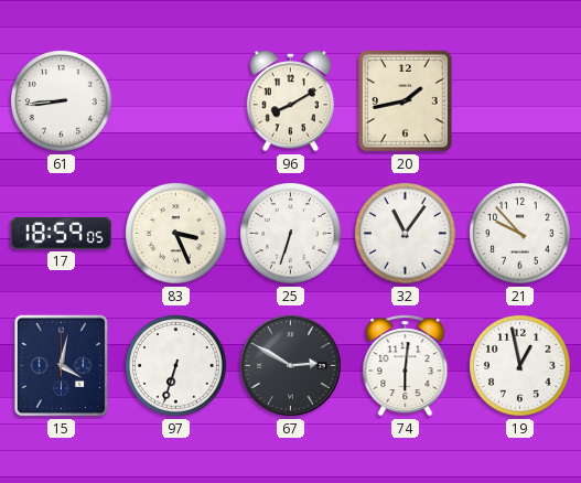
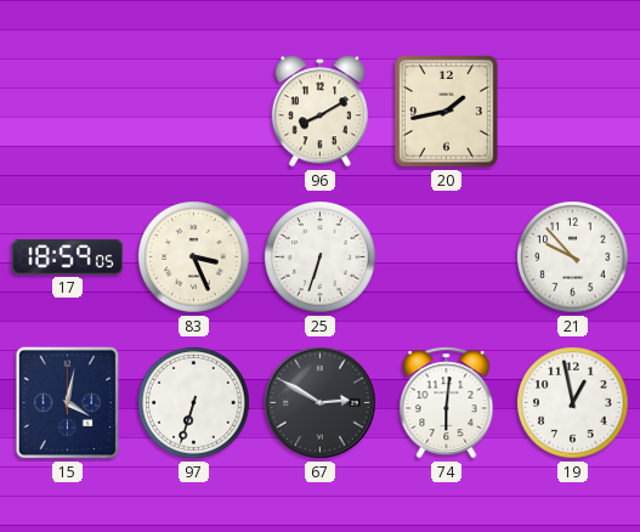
61: 8:44 -> none
32: 11:06 -> none
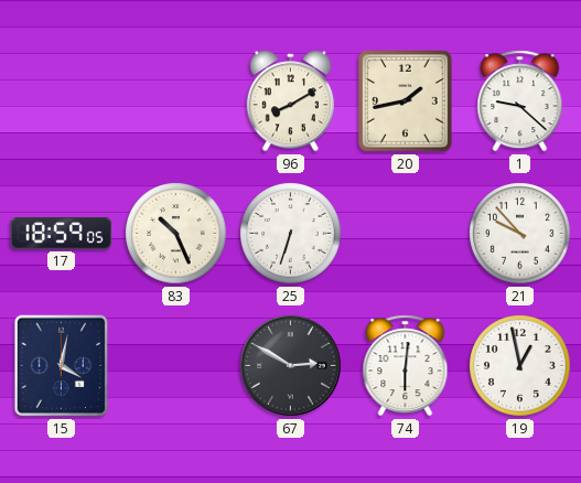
1: none -> 9:22
83: 3:26 -> 10:26
97: 6:33 -> none
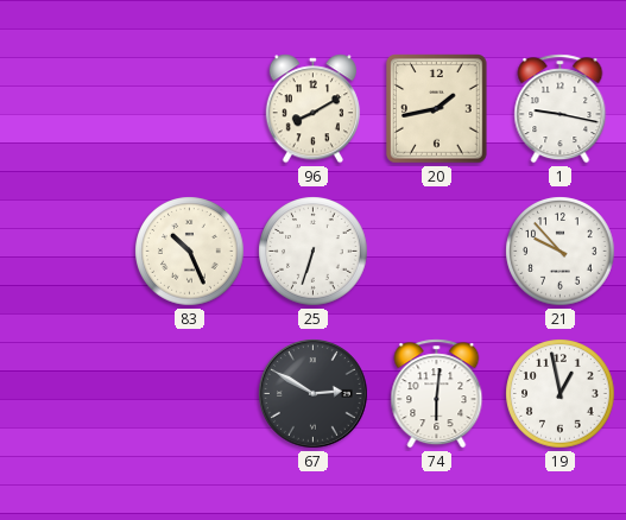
1: 9:22 -> 9:17
17: 18:59 -> none
15: 4:02 -> none
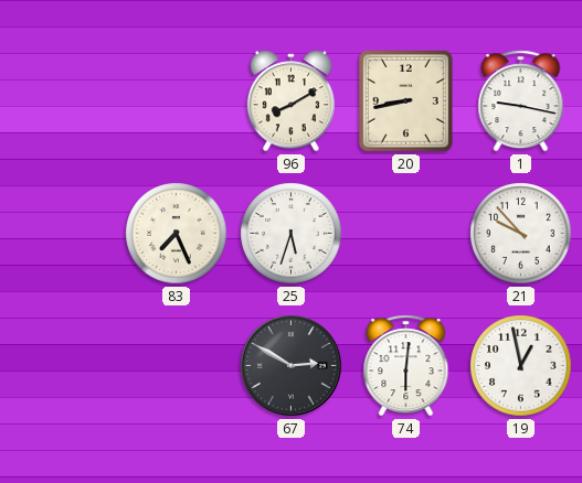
20: 1:43 -> 8:43
83: 10:26 -> 7:26
25: 6:33 -> 5:33
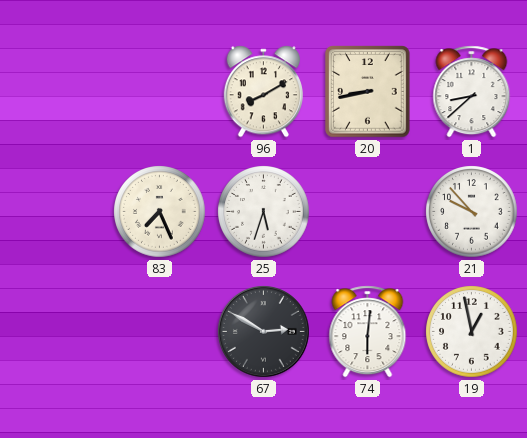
1: 9:17 -> 8:38
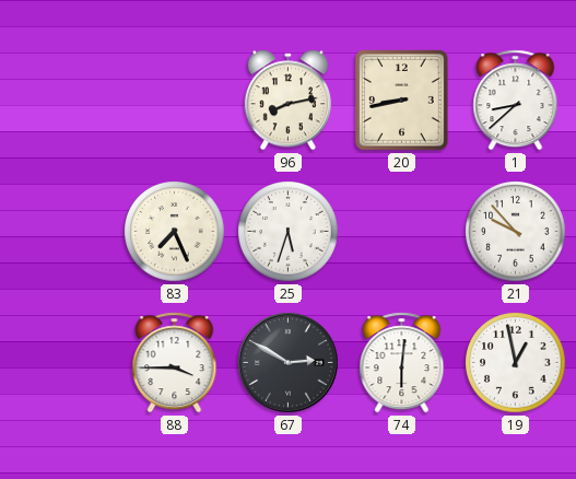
96: 8:10 -> 8:13
88: none -> 3:45
